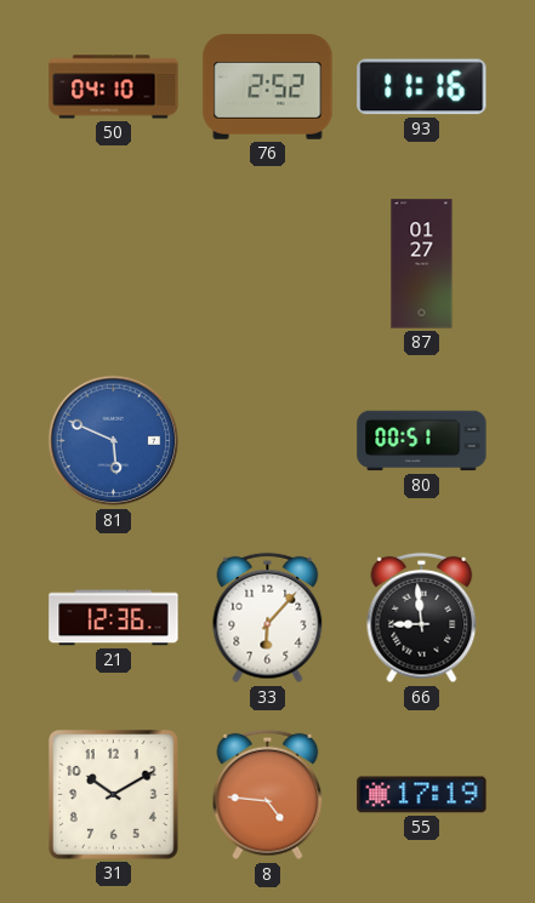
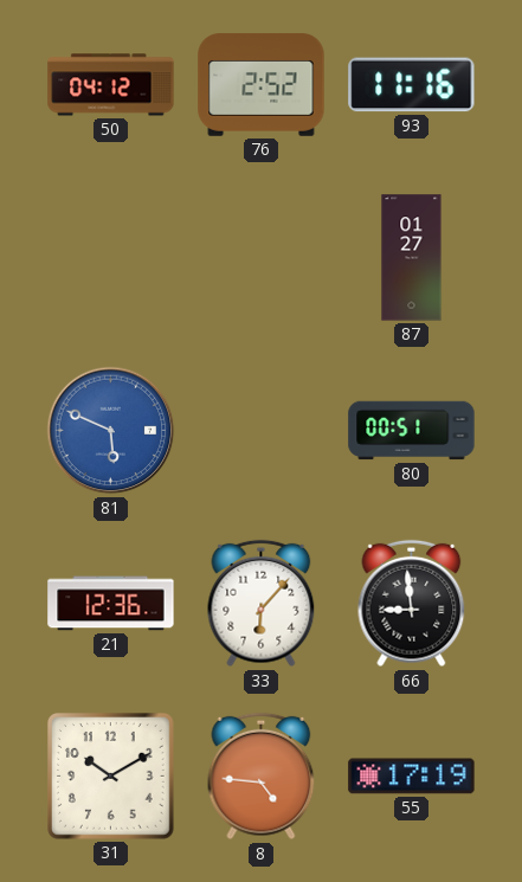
50: 04:10 -> 04:12
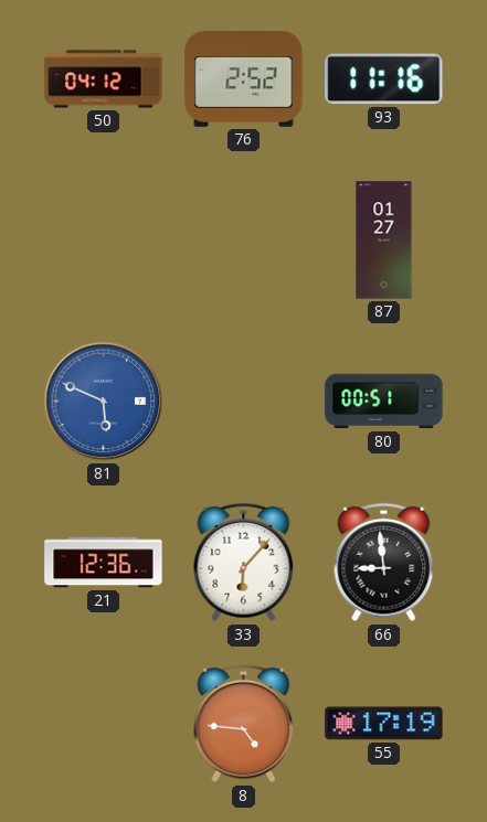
31: 10:10 -> none
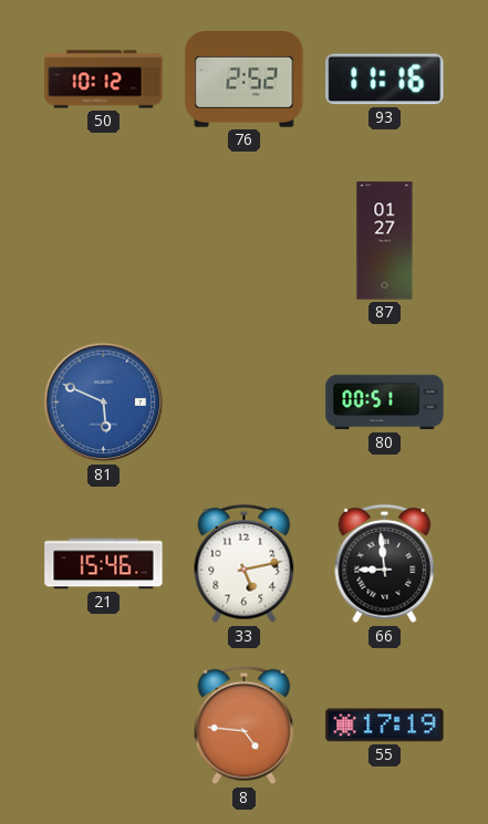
50: 04:12 -> 10:12
21: 12:36 -> 15:46
33: 6:07 -> 5:13
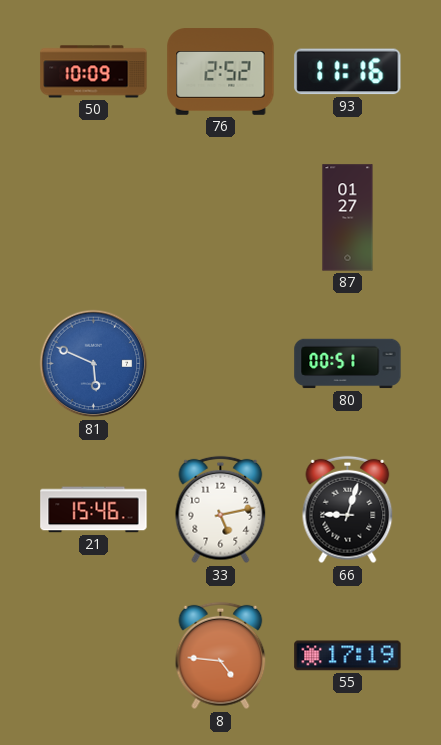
50: 10:12 -> 10:09
66: 8:59 -> 9:03
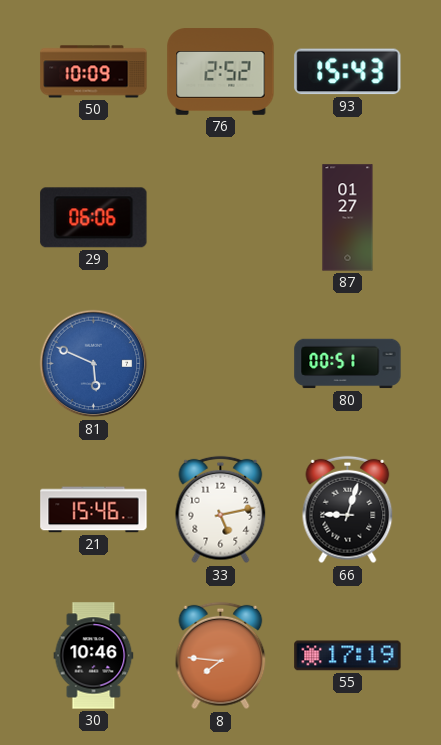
93: 11:16 -> 15:43
29: none -> 06:06
30: none -> 10:46
8: 4:46 -> 7:46
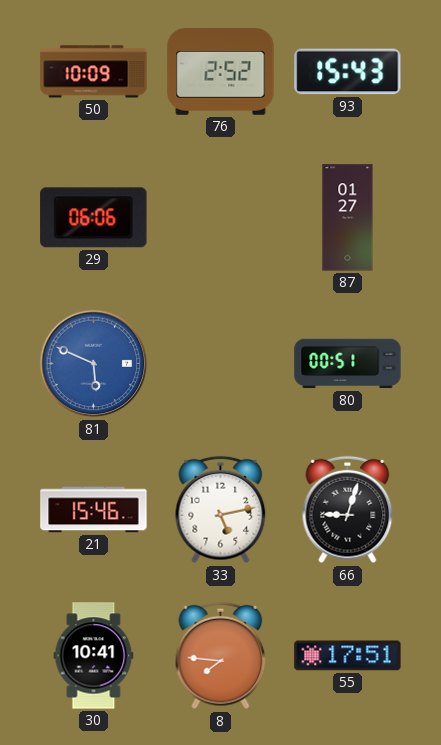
30: 10:46 -> 10:41
55: 17:19 -> 17:51
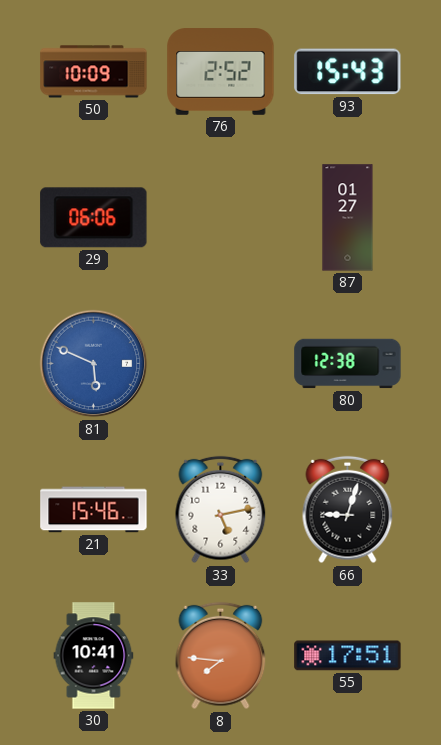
80: 00:51 -> 12:38
